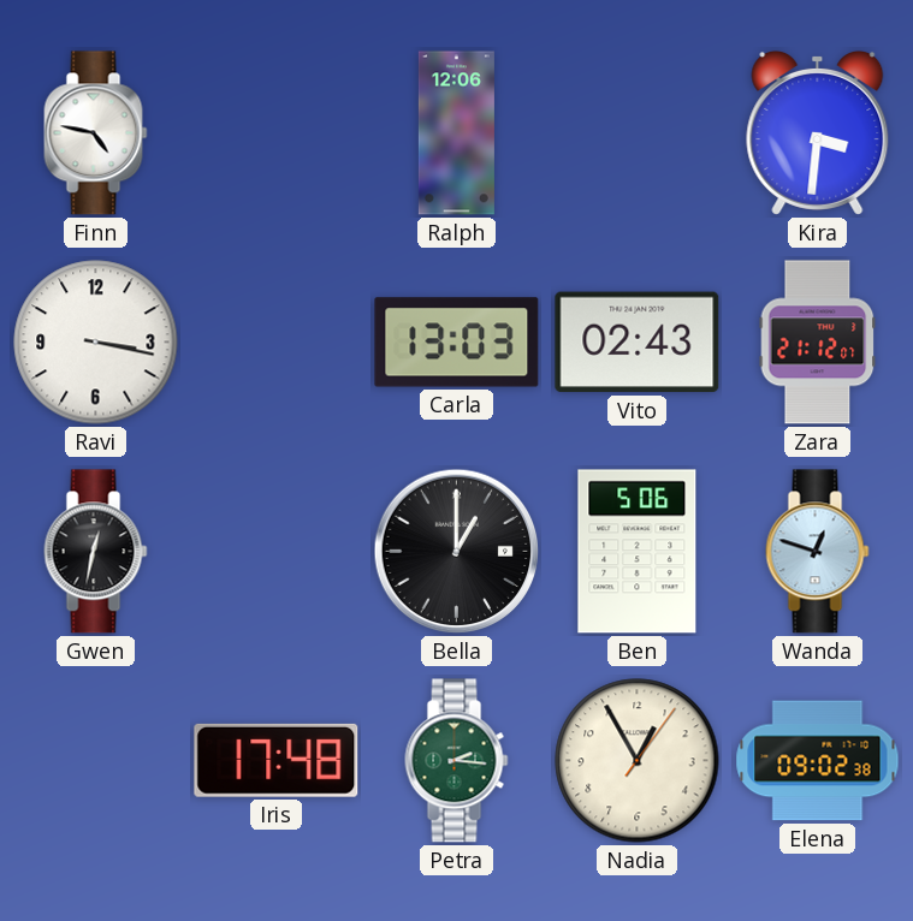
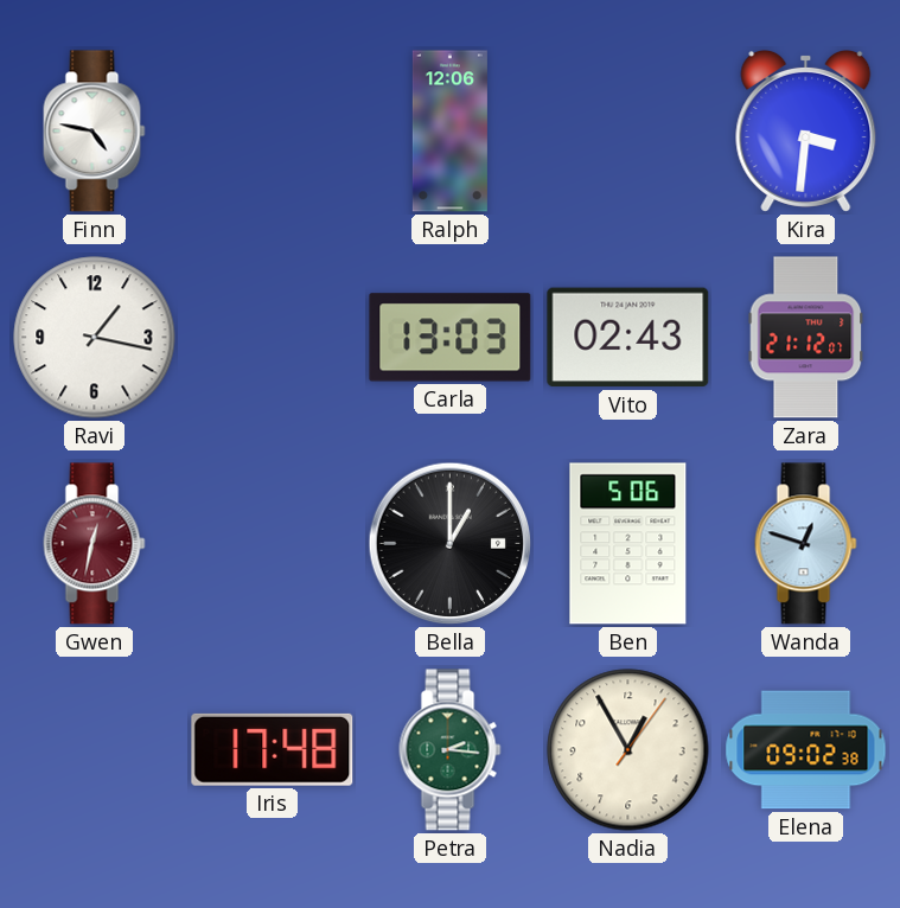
Ravi: 3:17 -> 1:17
Gwen dial: black -> burgundy
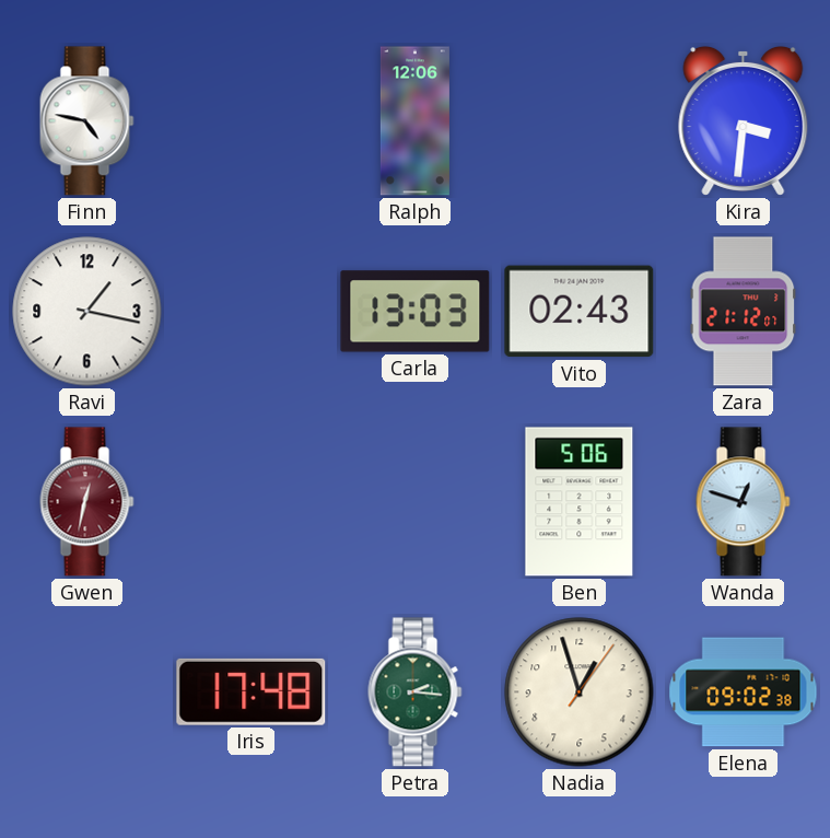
Bella: 1:00 -> none
Nadia: 12:55 -> 12:57
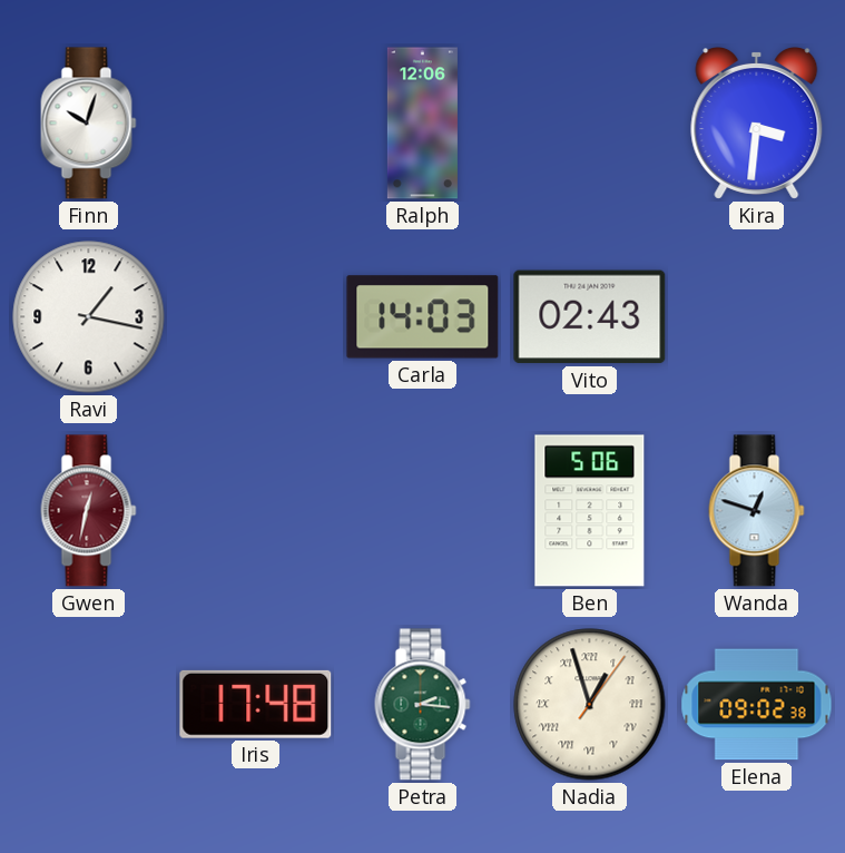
Finn: 4:47 -> 10:03
Carla: 13:03 -> 14:03
Zara: 21:12 -> none
Nadia numerals: Arabic -> Roman
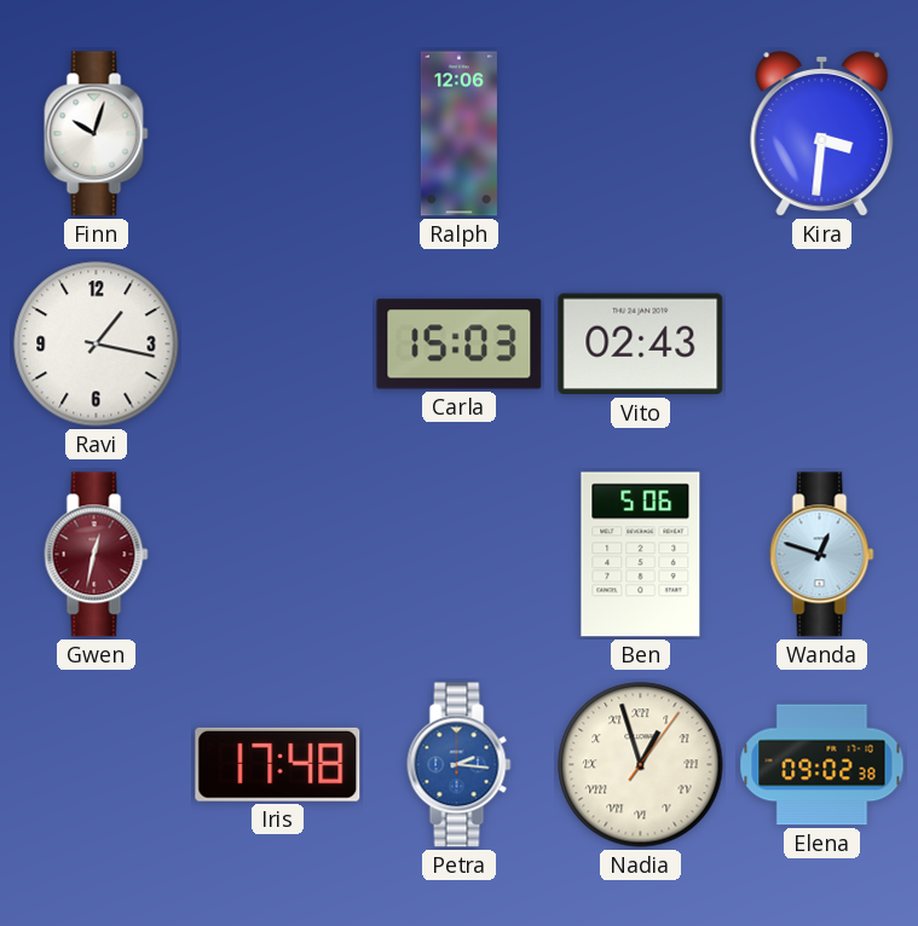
Carla: 14:03 -> 15:03
Petra dial: green -> blue
